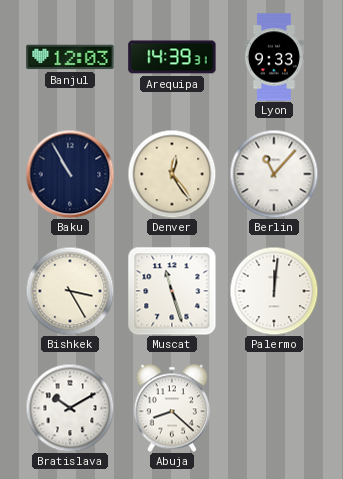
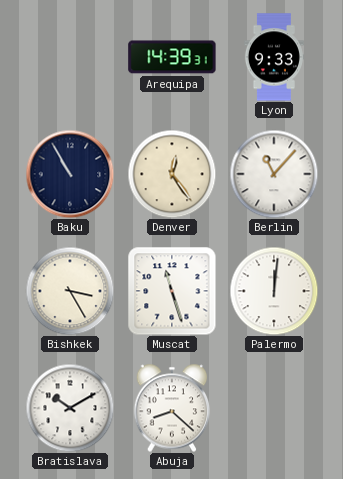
Banjul: 12:03 -> none
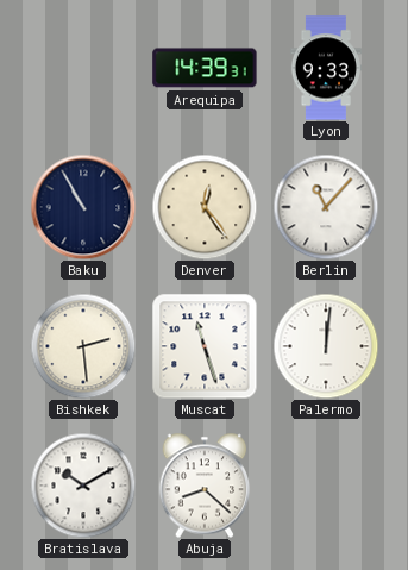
Bishkek: 3:25 -> 2:29
